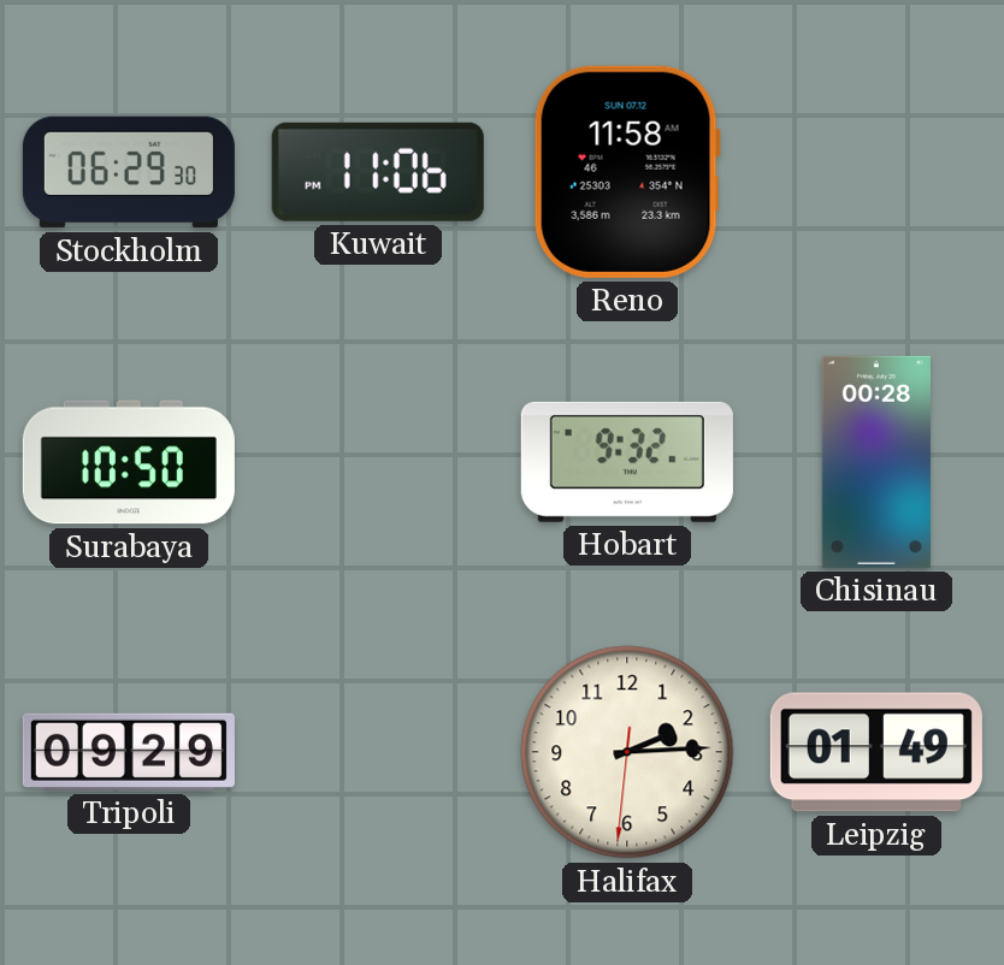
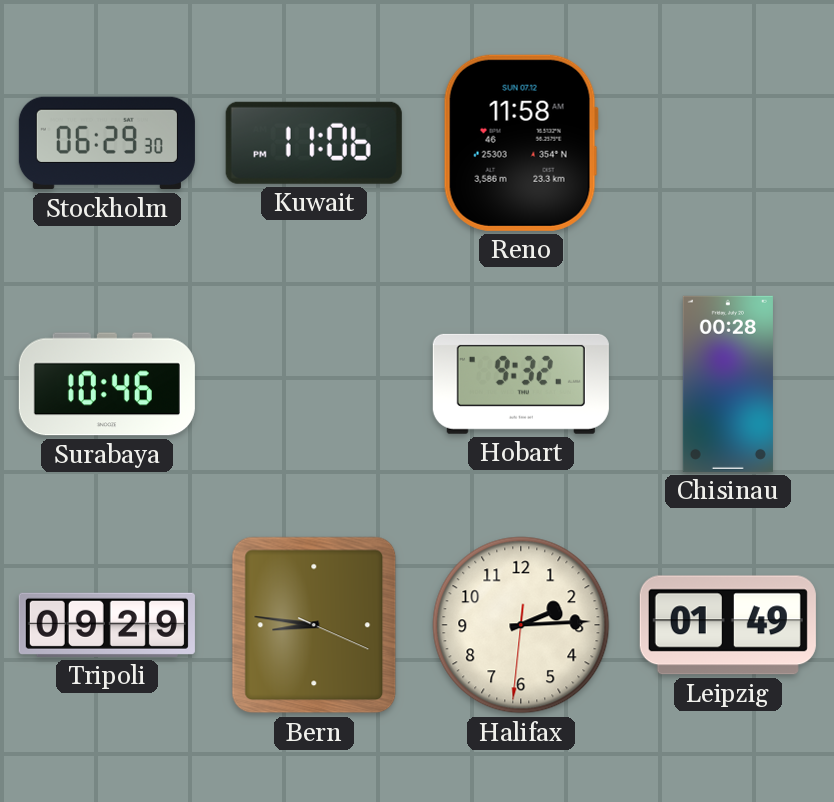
Surabaya: 10:50 -> 10:46
Bern: none -> 8:46
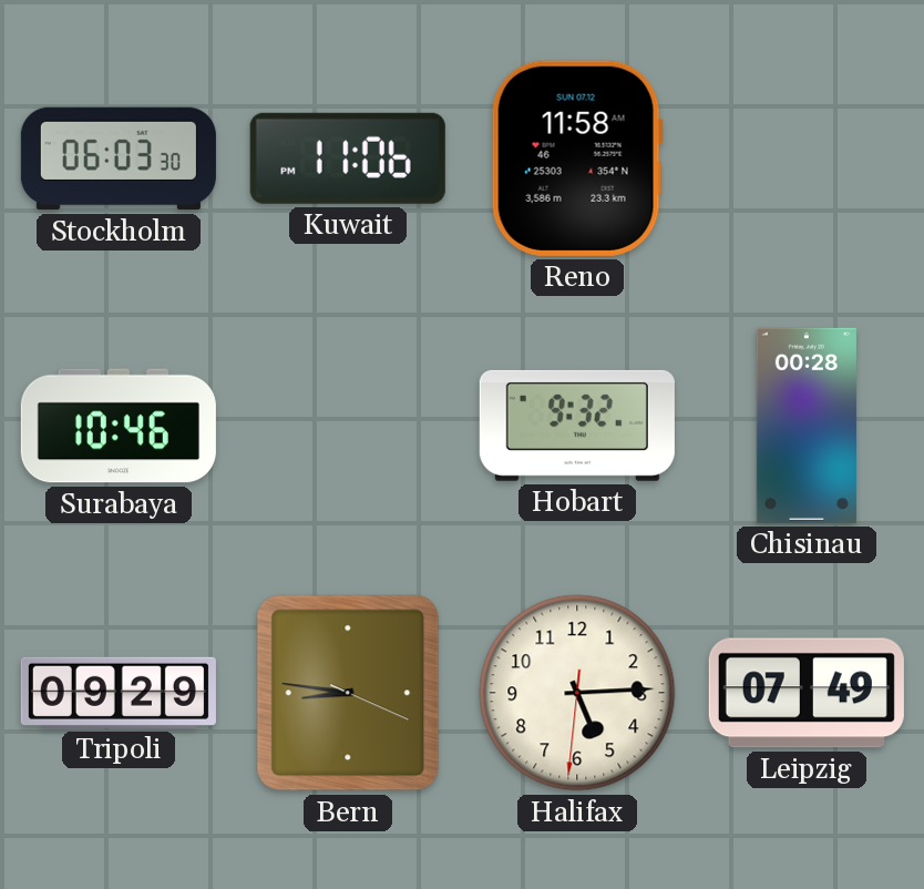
Stockholm: 06:29 -> 06:03
Halifax: 2:14 -> 5:14
Leipzig: 01:49 -> 07:49
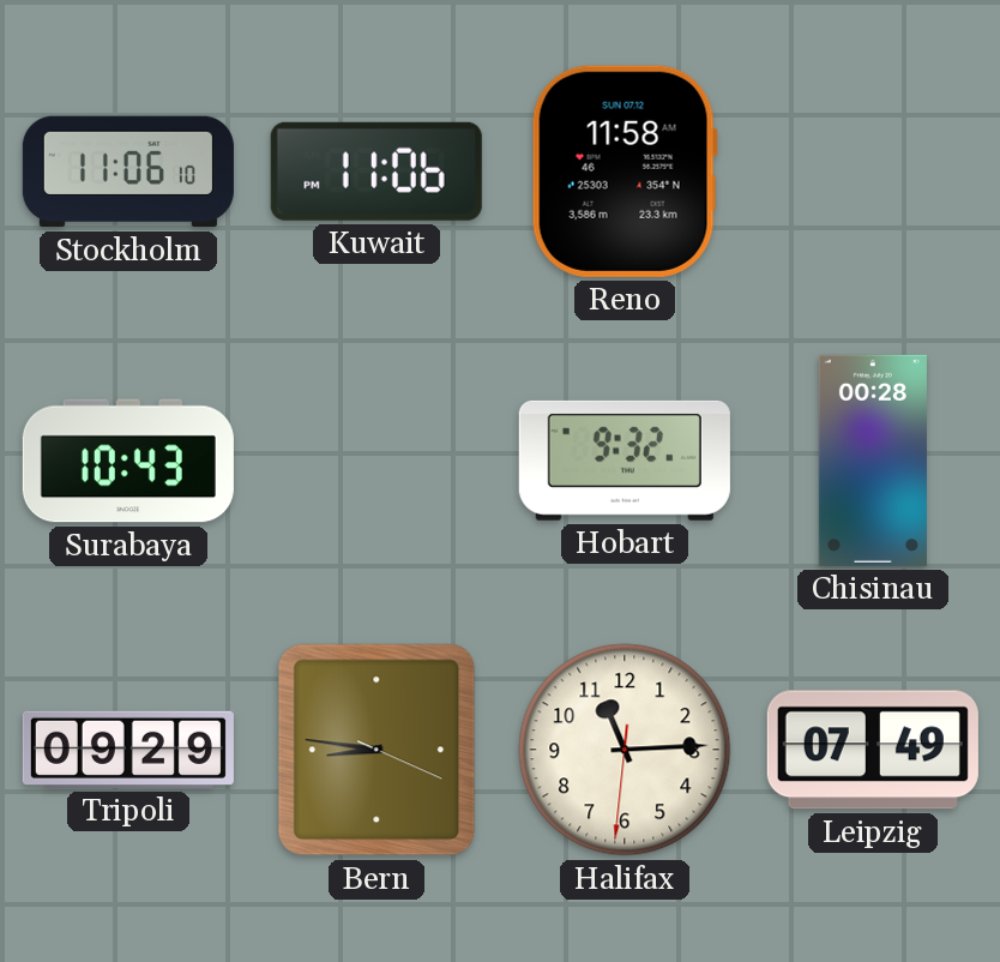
Stockholm: 06:03 -> 11:06
Surabaya: 10:46 -> 10:43
Halifax: 5:14 -> 11:14
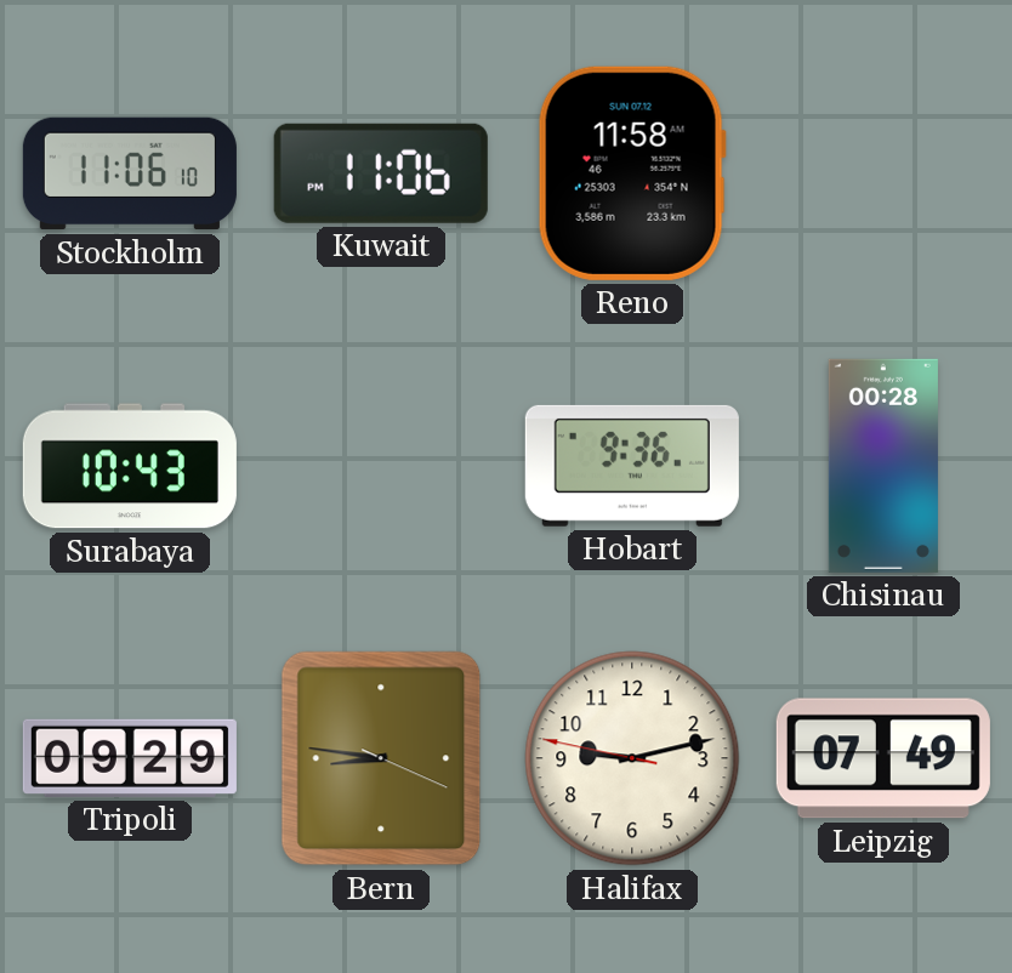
Hobart: 9:32 -> 9:36
Halifax: 11:14 -> 9:12
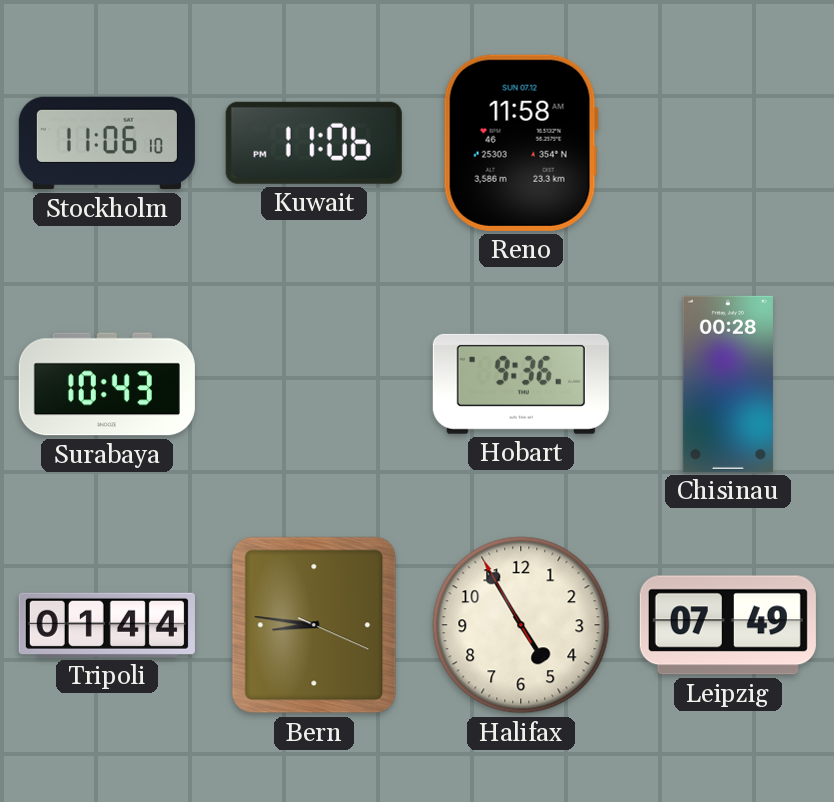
Tripoli: 09:29 -> 01:44
Halifax: 9:12 -> 4:54
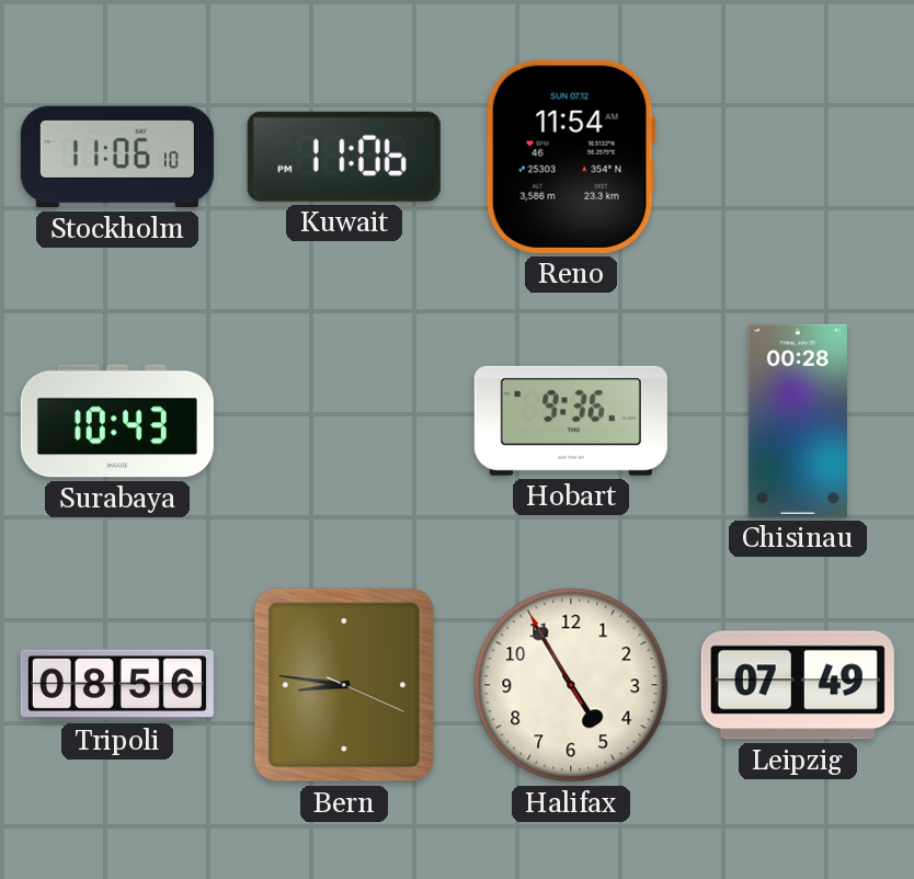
Reno: 11:58 -> 11:54
Tripoli: 01:44 -> 08:56
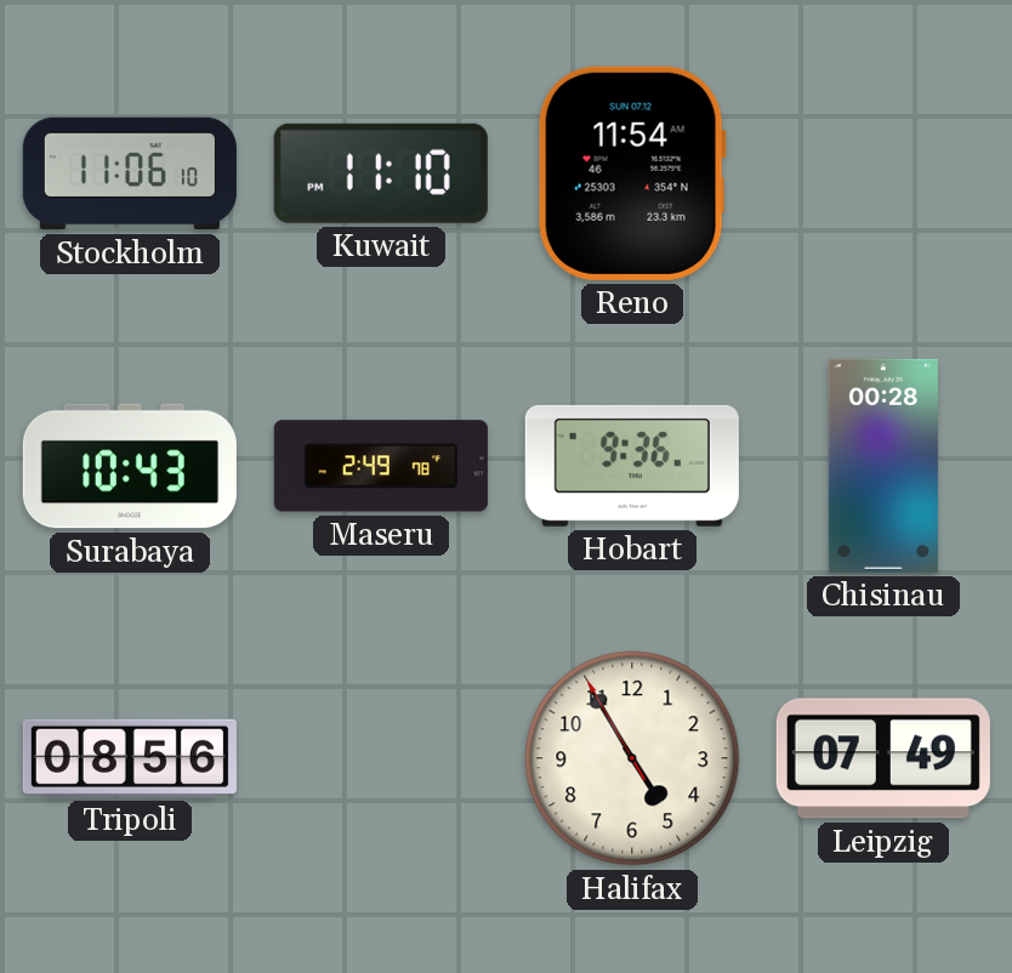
Kuwait: 11:06 -> 11:10
Maseru: none -> 2:49
Bern: 8:46 -> none
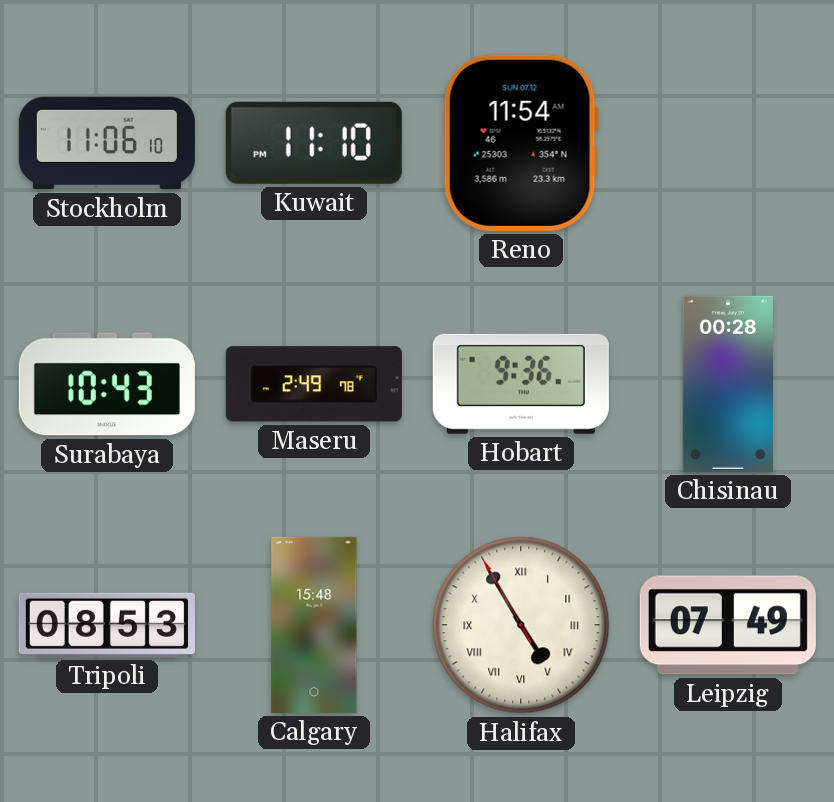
Tripoli: 08:56 -> 08:53
Calgary: none -> 15:48
Halifax numerals: Arabic -> Roman
